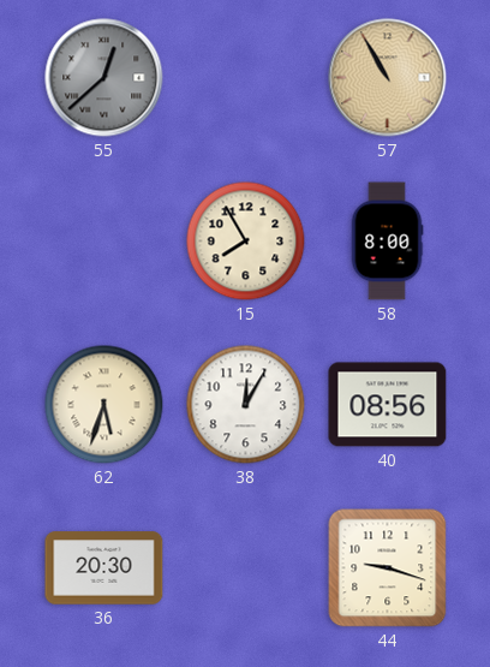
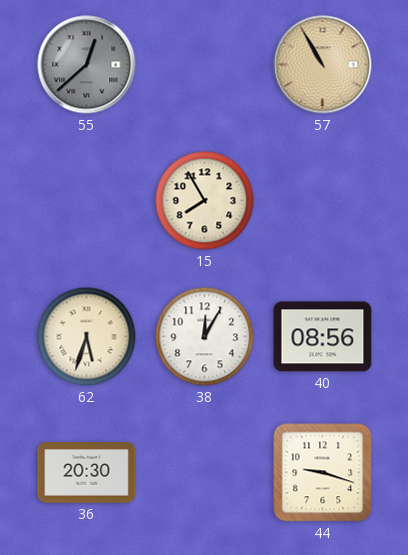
58: 8:00 -> none
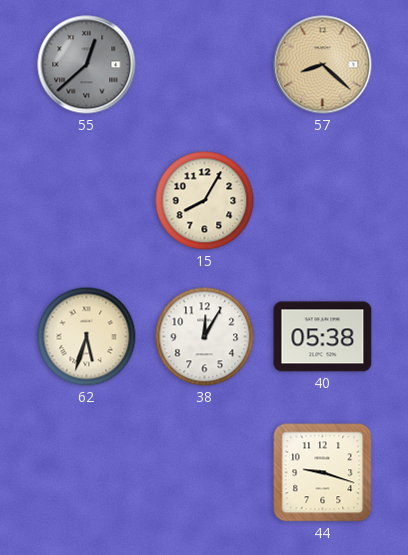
57: 10:55 -> 8:22
15: 7:55 -> 8:05
40: 08:56 -> 05:38
36: 20:30 -> none
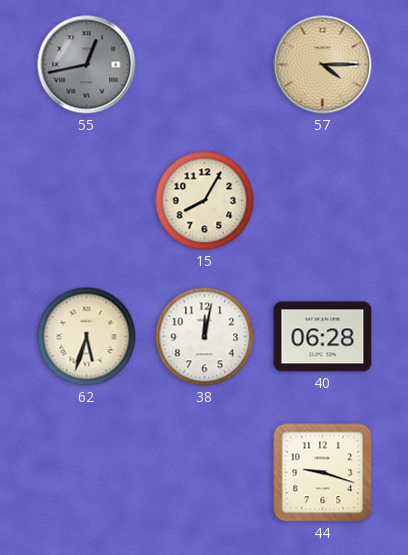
55: 12:38 -> 12:43
57: 8:22 -> 4:15
38: 12:05 -> 12:02
40: 05:38 -> 06:28
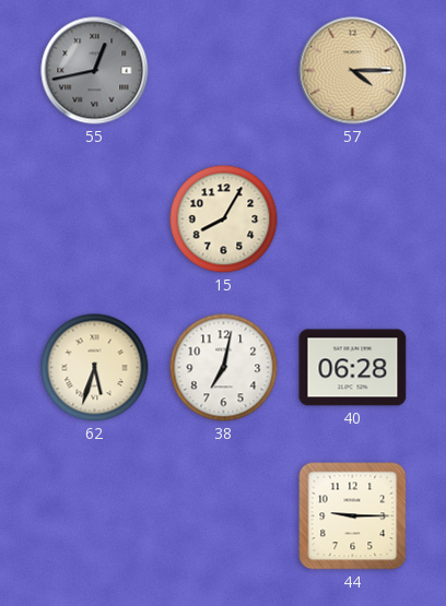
38: 12:02 -> 7:02
44: 9:18 -> 9:15
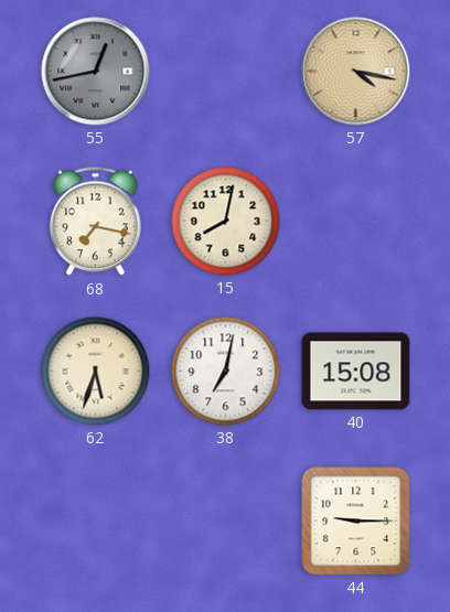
57: 4:15 -> 4:17
68: none -> 7:17
15: 8:05 -> 8:02
40: 06:28 -> 15:08
